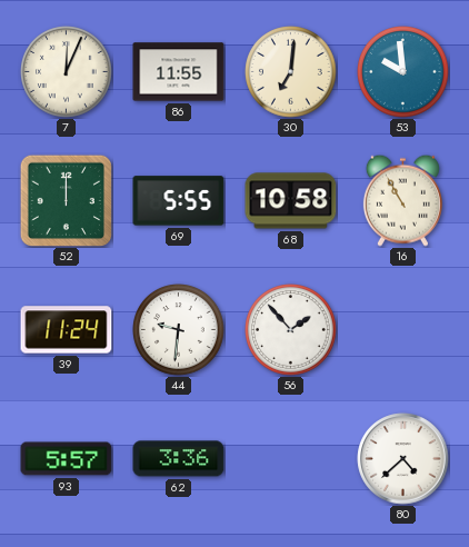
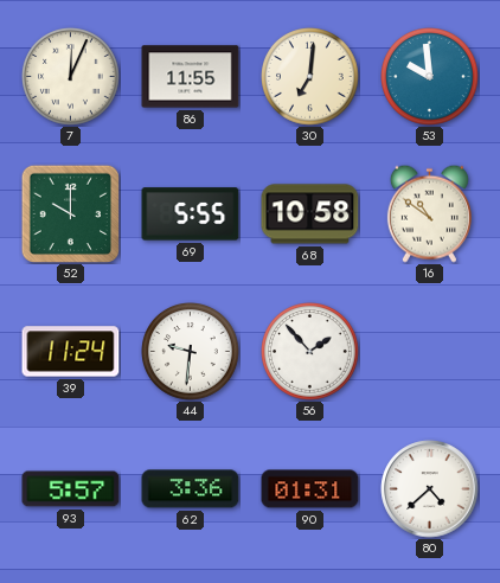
52: 12:00 -> 10:00
16: 10:55 -> 10:51
90: none -> 01:31
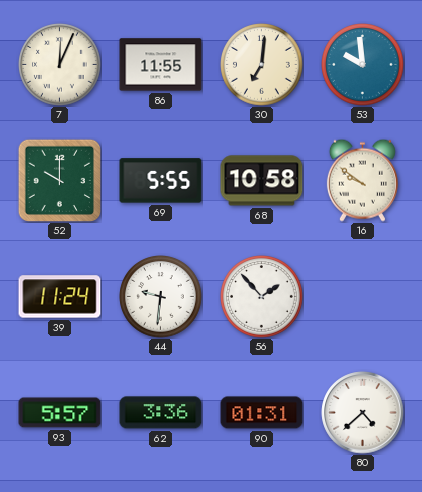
16: 10:51 -> 9:51
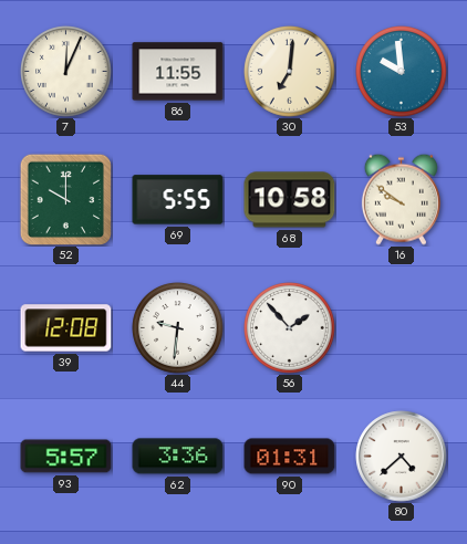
39: 11:24 -> 12:08
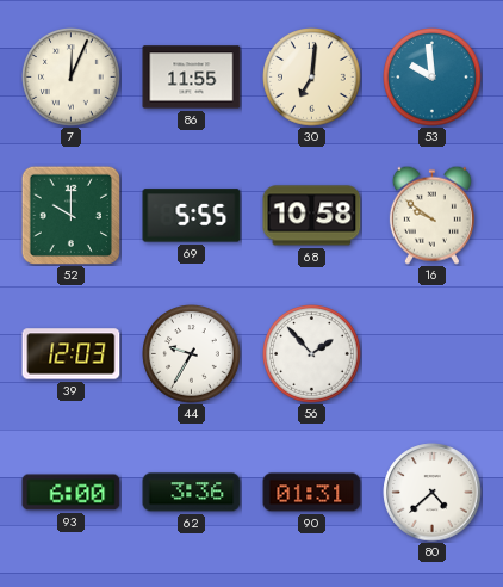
39: 12:08 -> 12:03
44: 9:31 -> 9:35
93: 5:57 -> 6:00
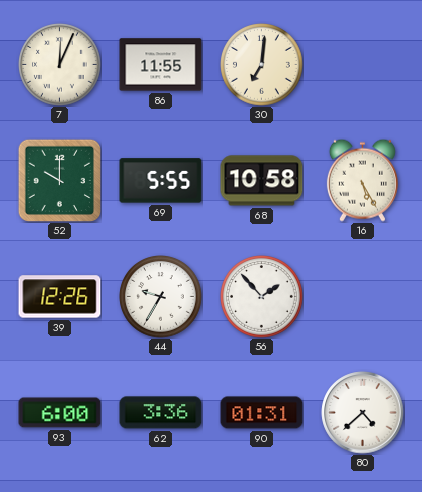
53: 9:59 -> none
16: 9:51 -> 5:25
39: 12:03 -> 12:26
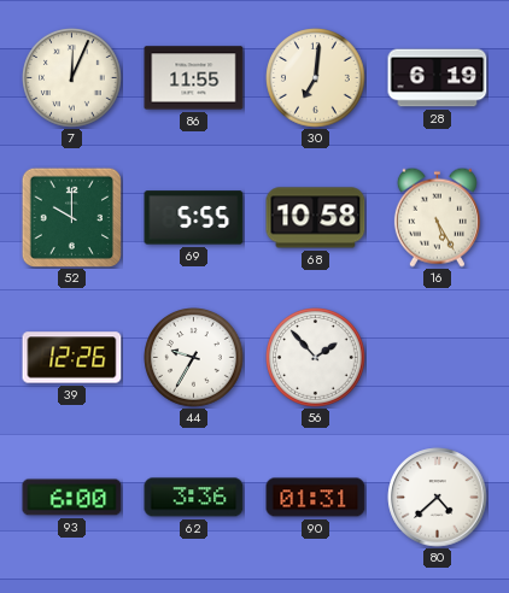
28: none -> 6:19
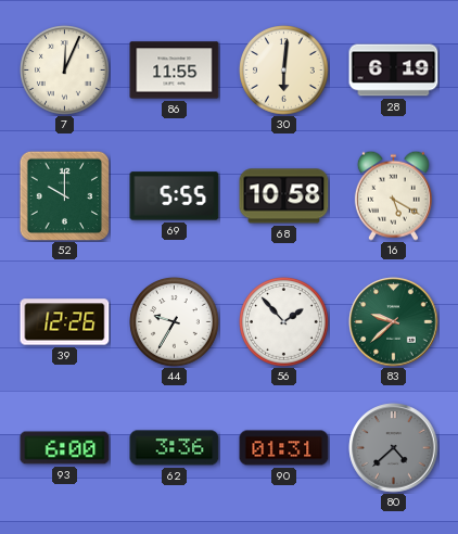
30: 7:01 -> 6:01
16: 5:25 -> 5:20
83: none -> 9:38
80 dial: white -> grey
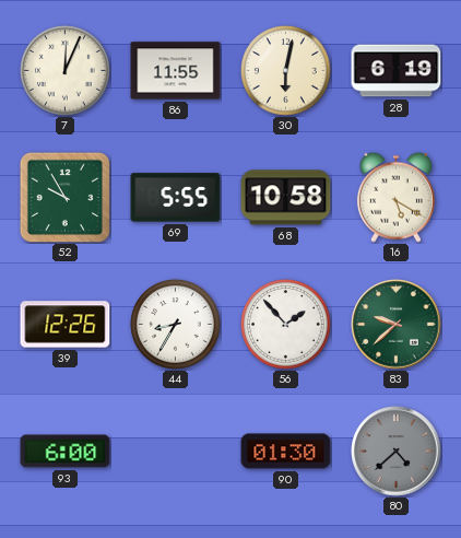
30: 6:01 -> 6:02
52: 10:00 -> 9:55
44: 9:35 -> 8:35
62: 3:36 -> none
90: 01:31 -> 01:30
